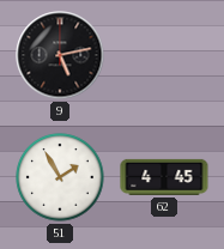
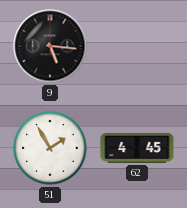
9: 5:13 -> 5:16
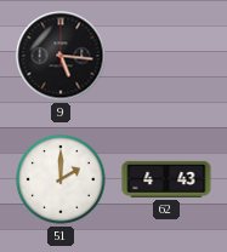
51: 1:55 -> 2:00
62: 4:45 -> 4:43
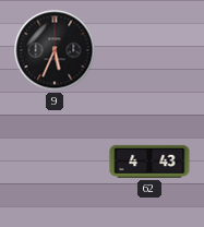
9: 5:16 -> 5:34
51: 2:00 -> none
